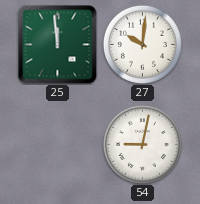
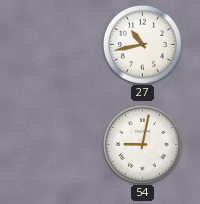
25: 11:59 -> none
27: 10:01 -> 10:43
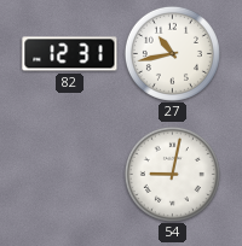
82: none -> 12:31
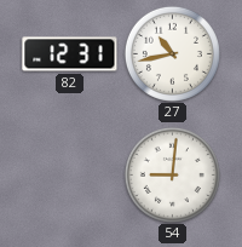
54: 9:02 -> 9:01
